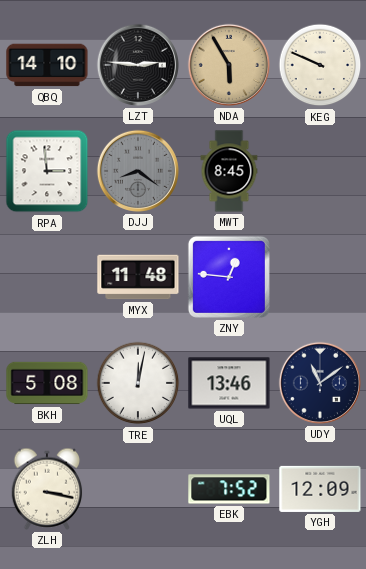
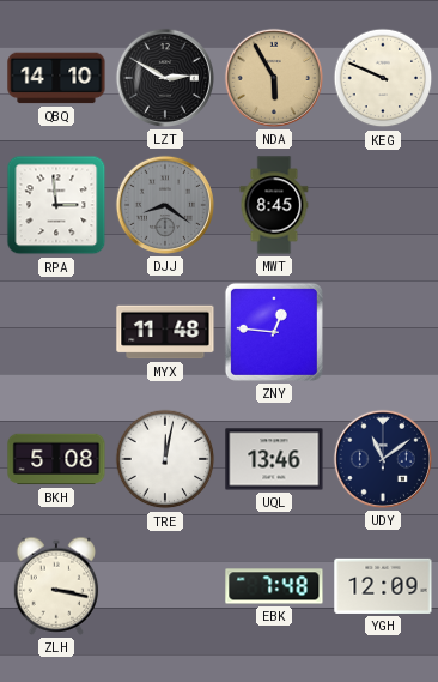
LZT: 2:46 -> 2:50
EBK: 7:52 -> 7:48
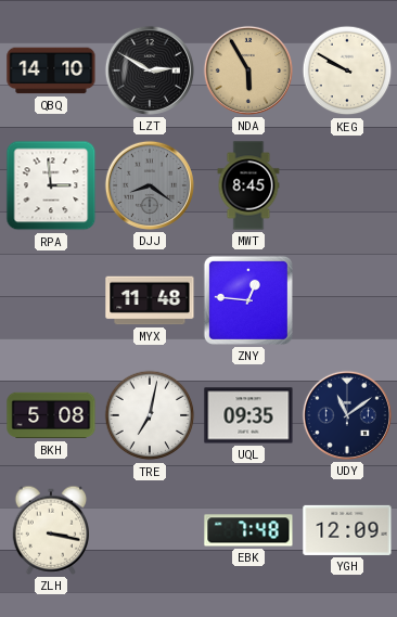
KEG: 9:49 -> 9:50
TRE: 12:02 -> 7:02
UQL: 13:46 -> 09:35
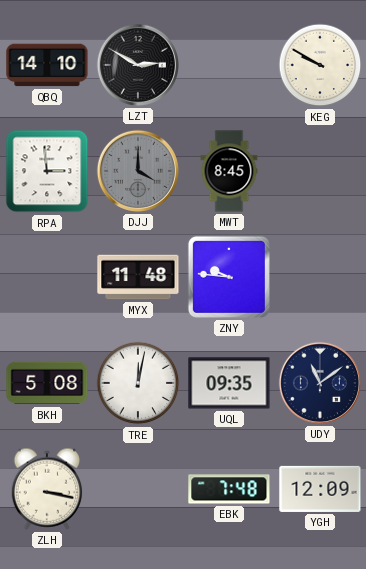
NDA: 5:55 -> none
DJJ: 8:21 -> 4:00
ZNY: 12:46 -> 9:46
TRE: 7:02 -> 12:02
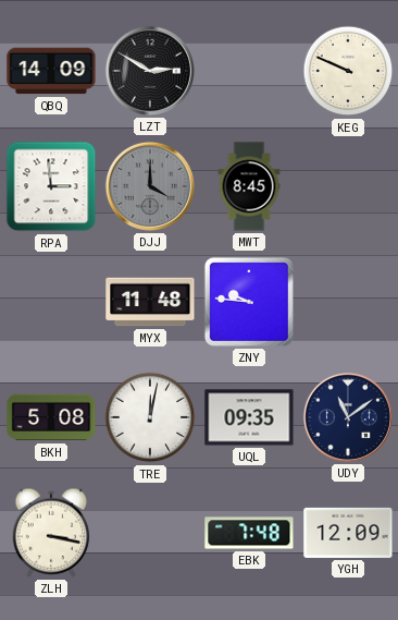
QBQ: 14:10 -> 14:09
KEG: 9:50 -> 9:49
